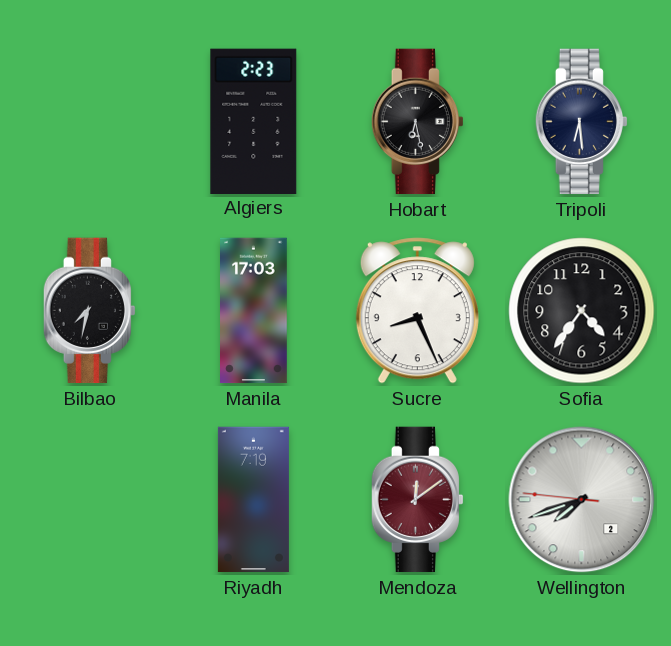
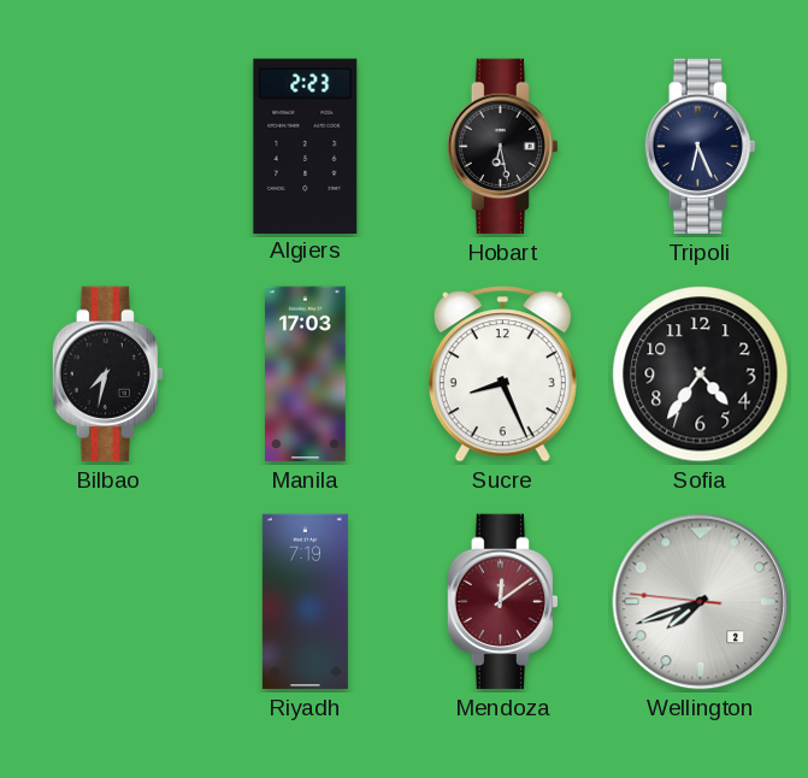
Tripoli: 6:29 -> 6:26
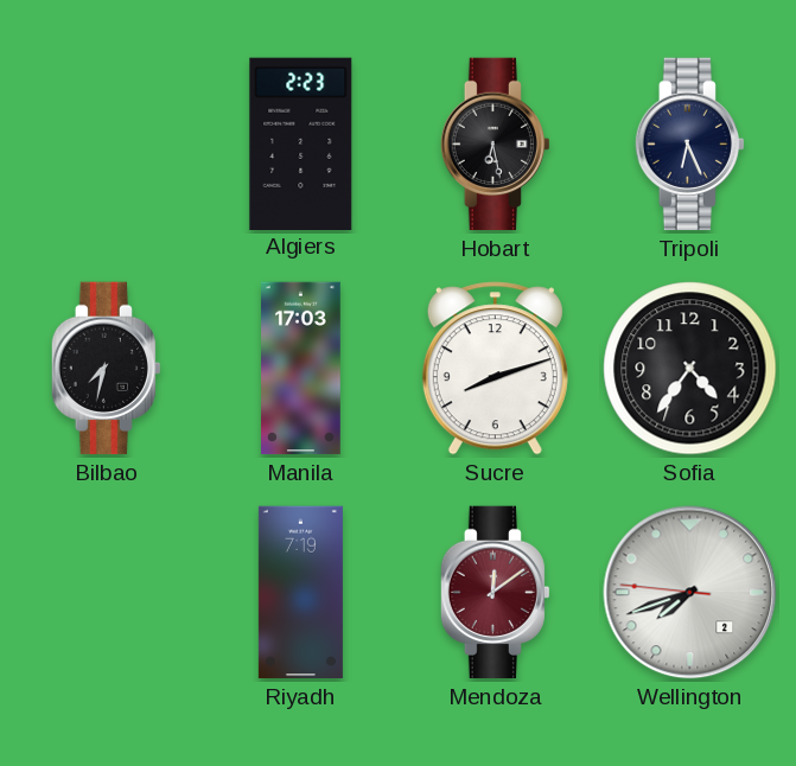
Sucre: 8:26 -> 8:12
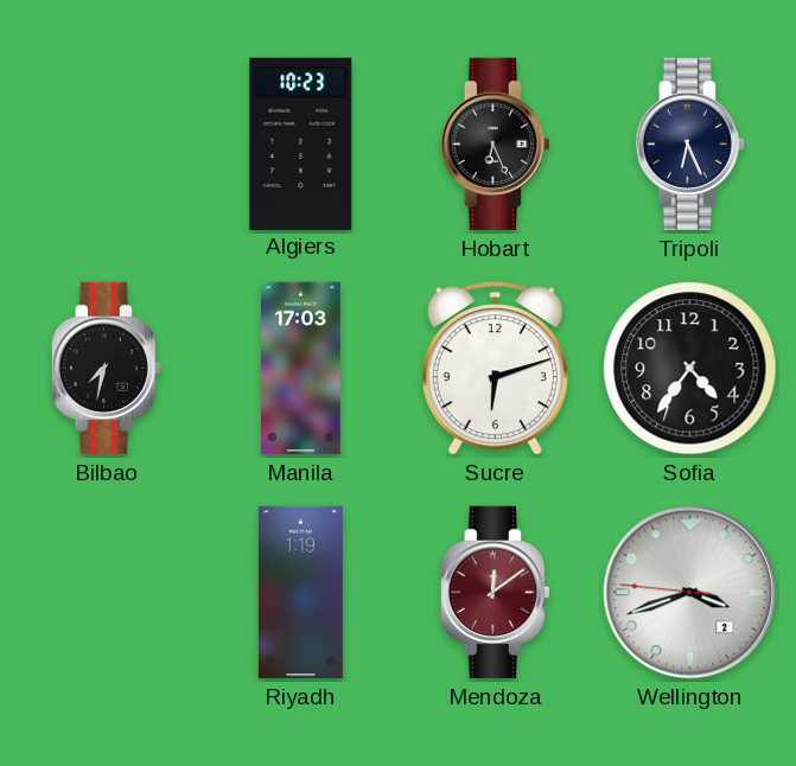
Algiers: 2:23 -> 10:23
Hobart: 6:28 -> 6:26
Sucre: 8:12 -> 6:12
Riyadh: 7:19 -> 1:19
Wellington: 7:41 -> 3:41
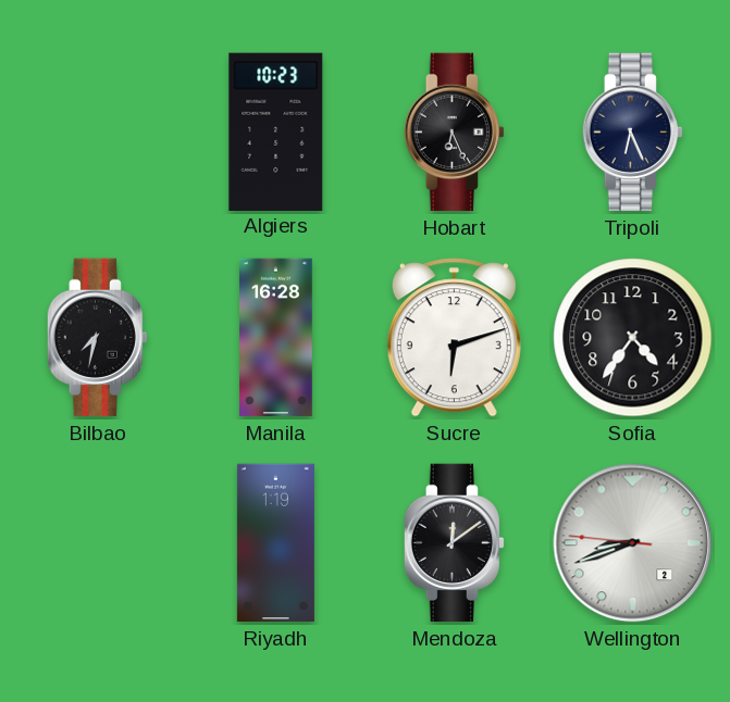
Manila: 17:03 -> 16:28
Mendoza dial: burgundy -> black
Wellington: 3:41 -> 8:41
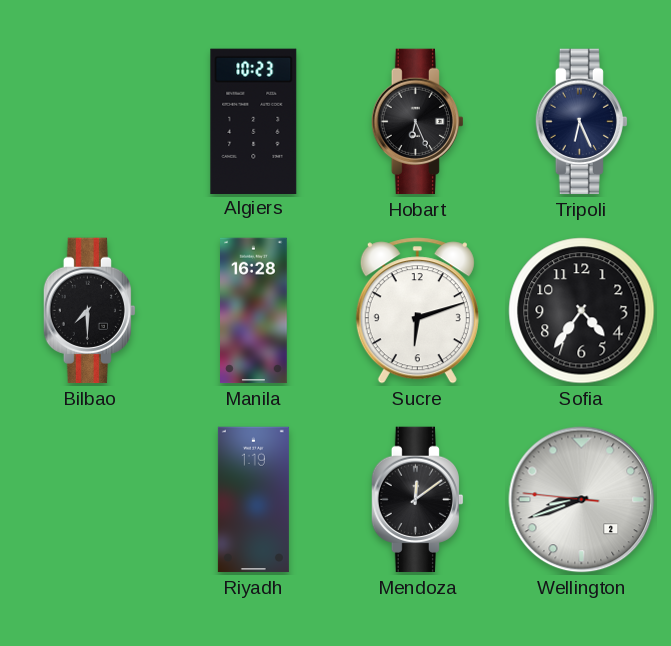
Bilbao: 7:32 -> 7:30
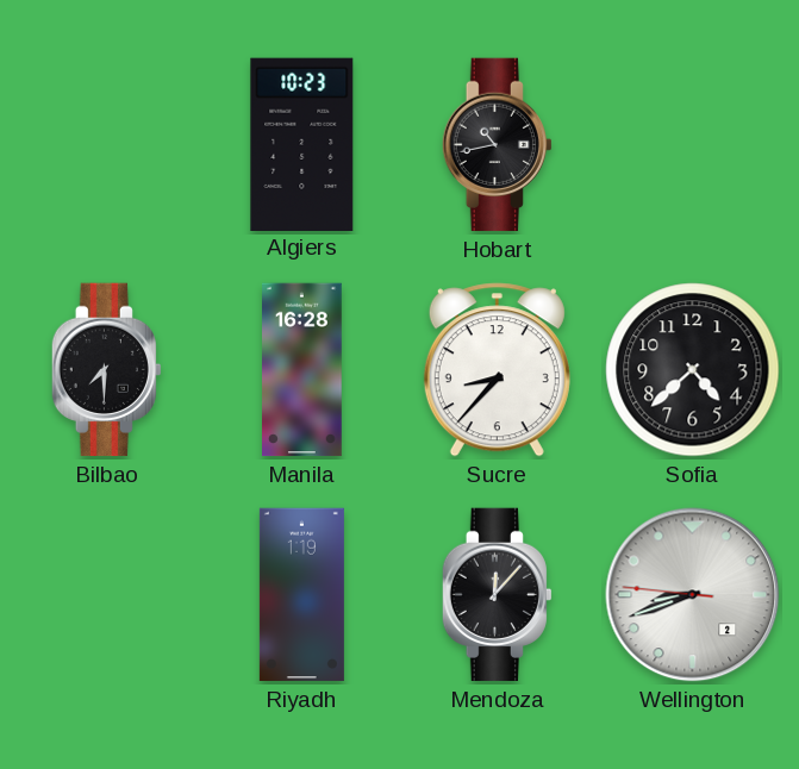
Hobart: 6:26 -> 10:43
Tripoli: 6:26 -> none
Sucre: 6:12 -> 8:37
Sofia: 4:36 -> 4:38
Mendoza: 12:09 -> 12:07
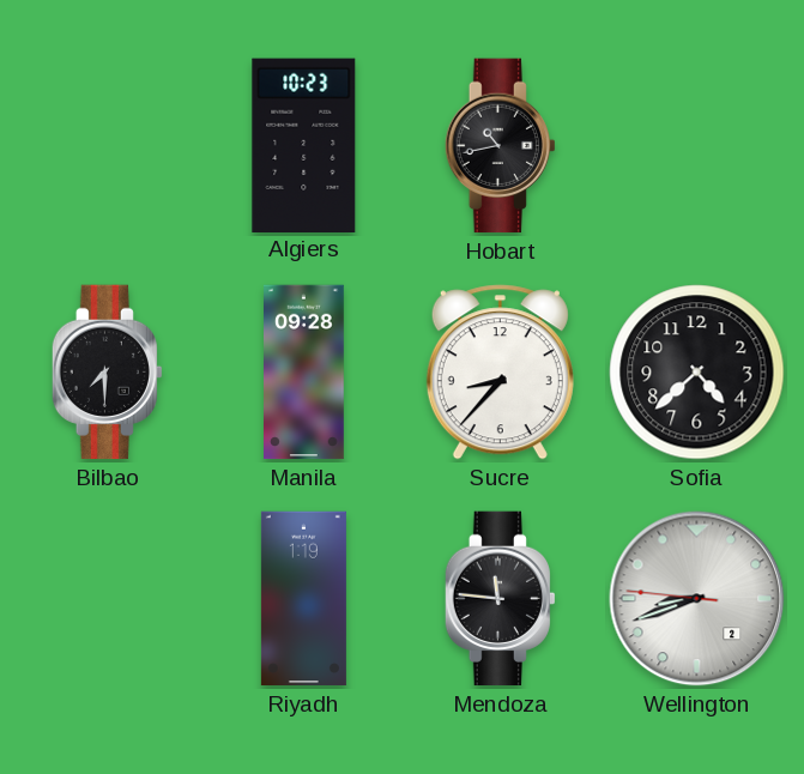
Manila: 16:28 -> 09:28
Mendoza: 12:07 -> 11:46
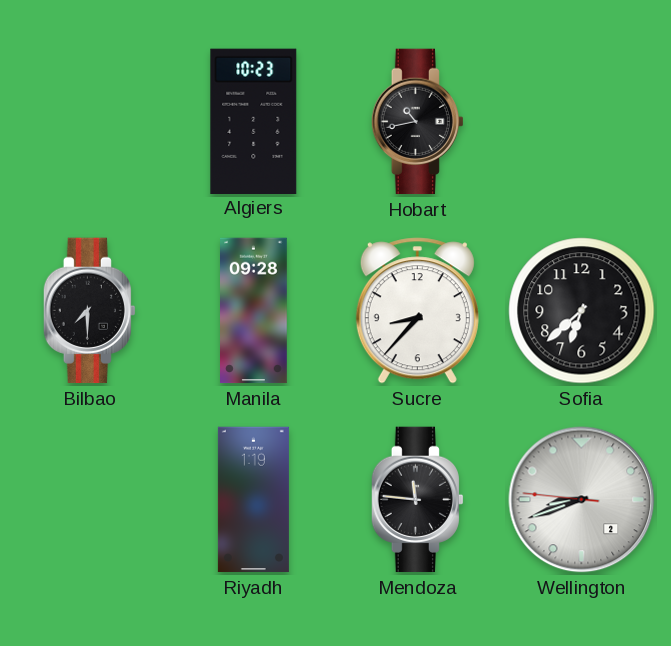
Sofia: 4:38 -> 6:38
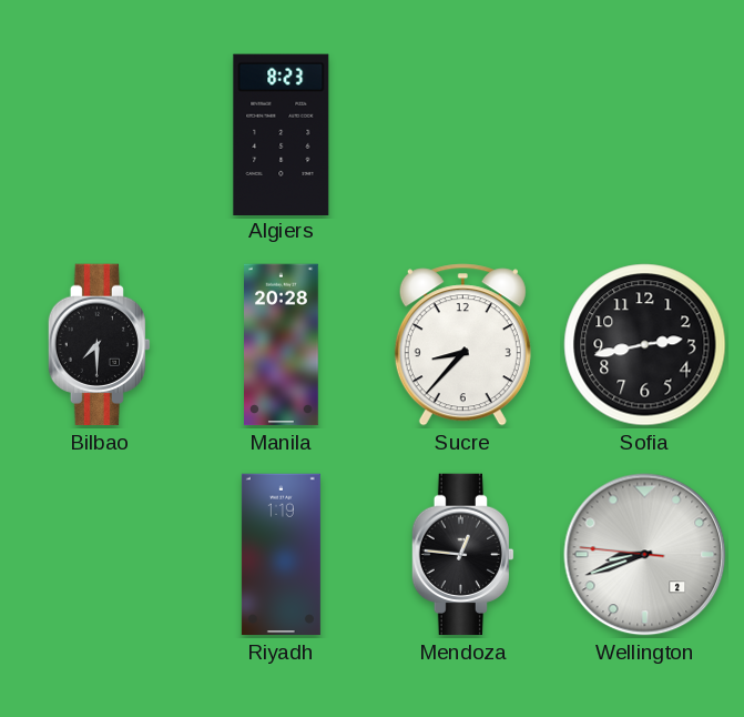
Algiers: 10:23 -> 8:23
Hobart: 10:43 -> none
Manila: 09:28 -> 20:28
Sofia: 6:38 -> 2:43
Mendoza: 11:46 -> 12:46
